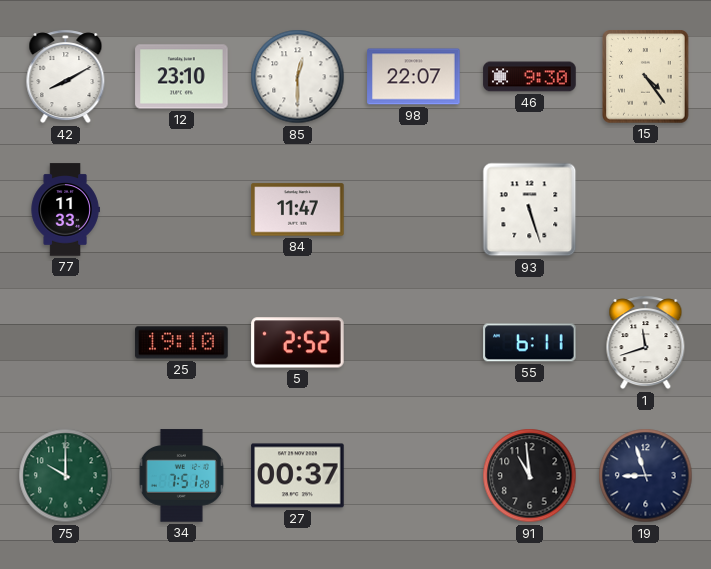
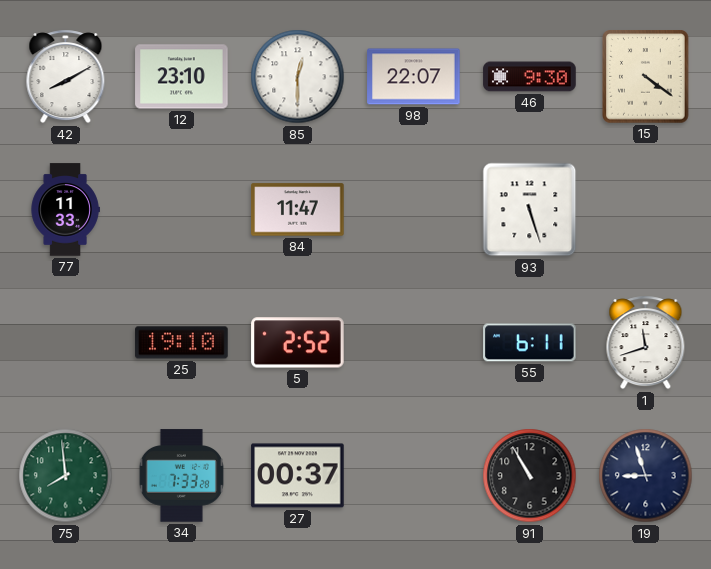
15: 4:24 -> 4:21
75: 10:00 -> 7:59
34: 7:51 -> 7:33
91: 10:59 -> 10:55
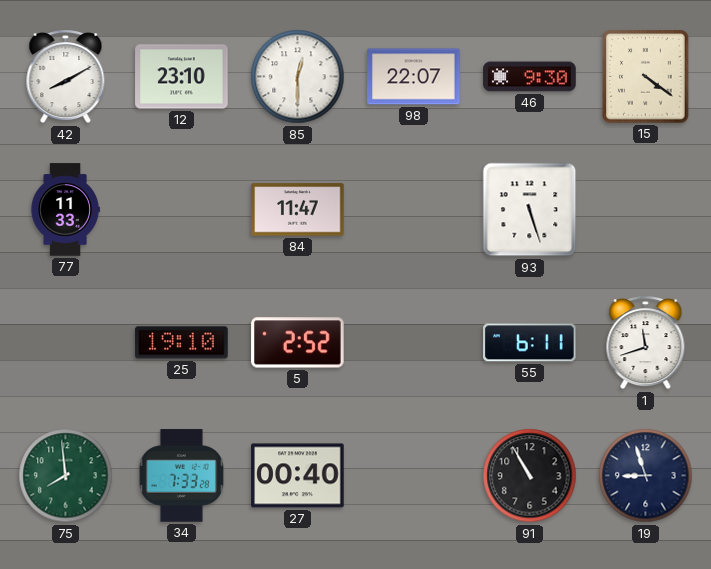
27: 00:37 -> 00:40
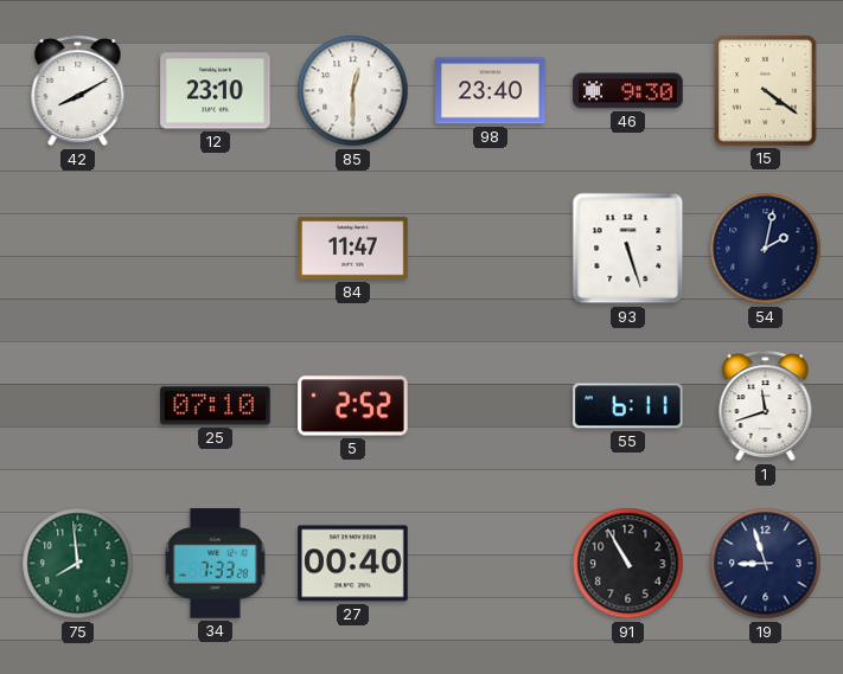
98: 22:07 -> 23:40
77: 11:33 -> none
54: none -> 2:02
25: 19:10 -> 07:10
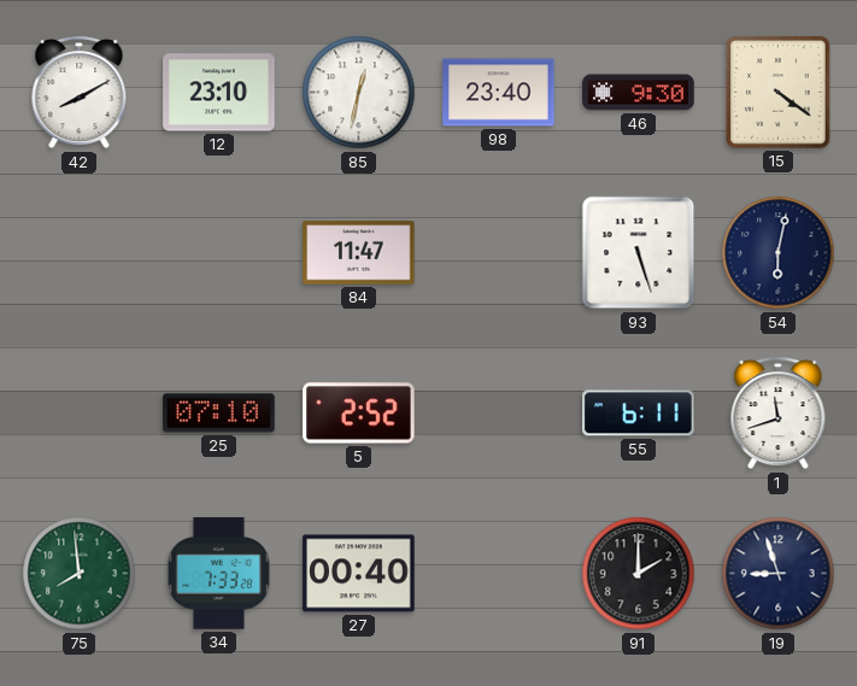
85: 12:30 -> 12:32
54: 2:02 -> 6:02
91: 10:55 -> 2:00
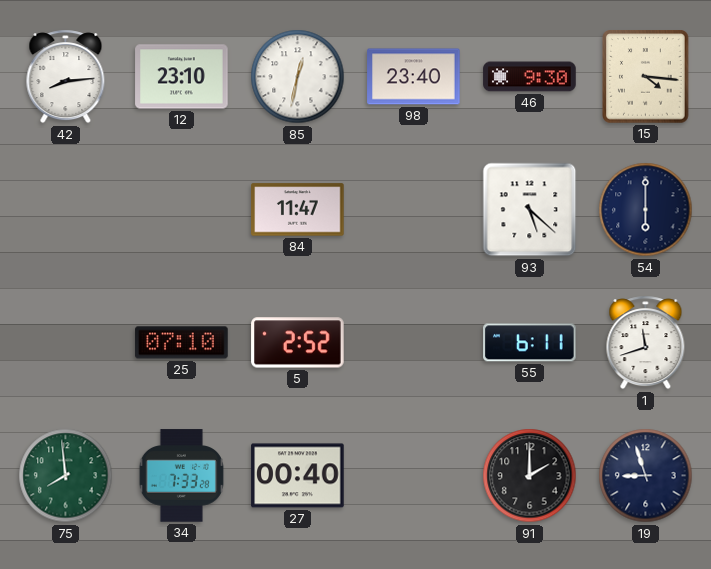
42: 8:10 -> 8:14
15: 4:21 -> 4:16
93: 5:27 -> 5:22
54: 6:02 -> 6:00
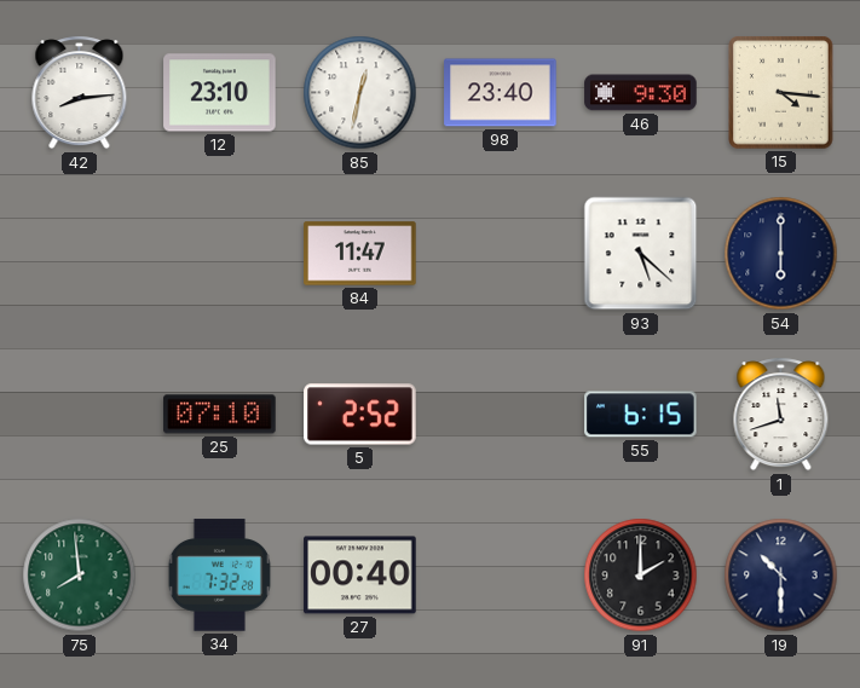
55: 6:11 -> 6:15
34: 7:33 -> 7:32
19: 8:57 -> 10:30
